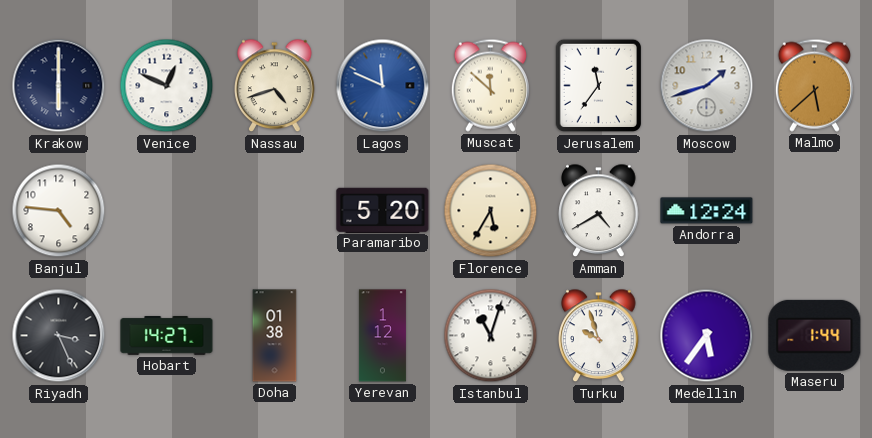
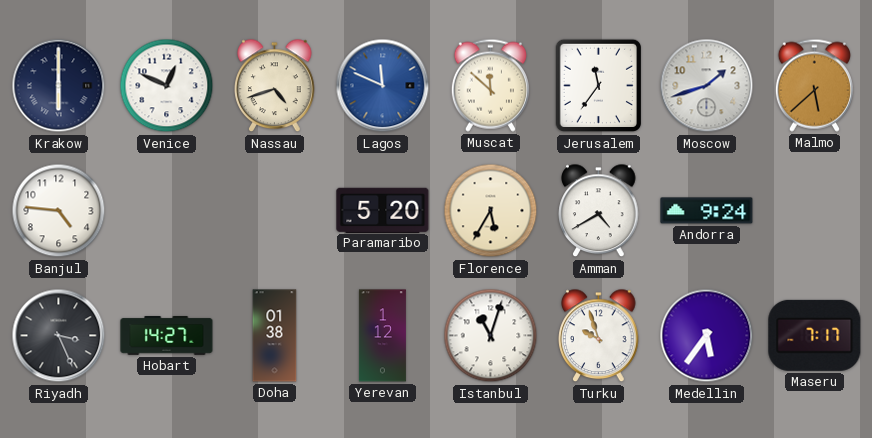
Andorra: 12:24 -> 9:24
Maseru: 1:44 -> 7:17
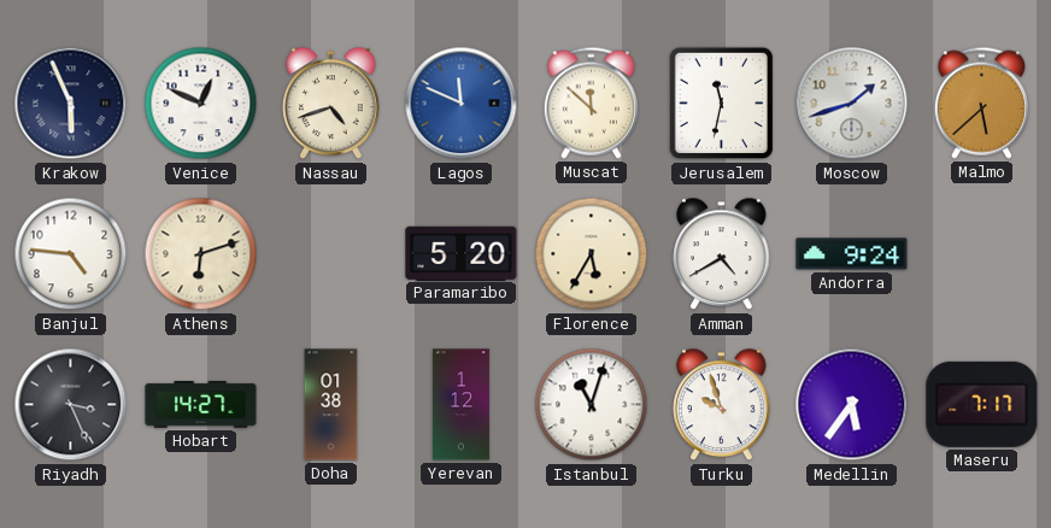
Krakow: 6:00 -> 5:56
Jerusalem: 11:36 -> 11:32
Athens: none -> 6:12
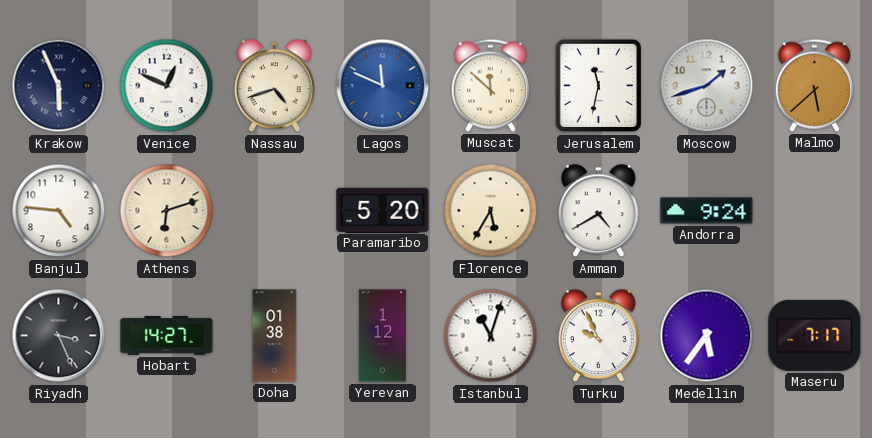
Turku: 9:57 -> 9:56
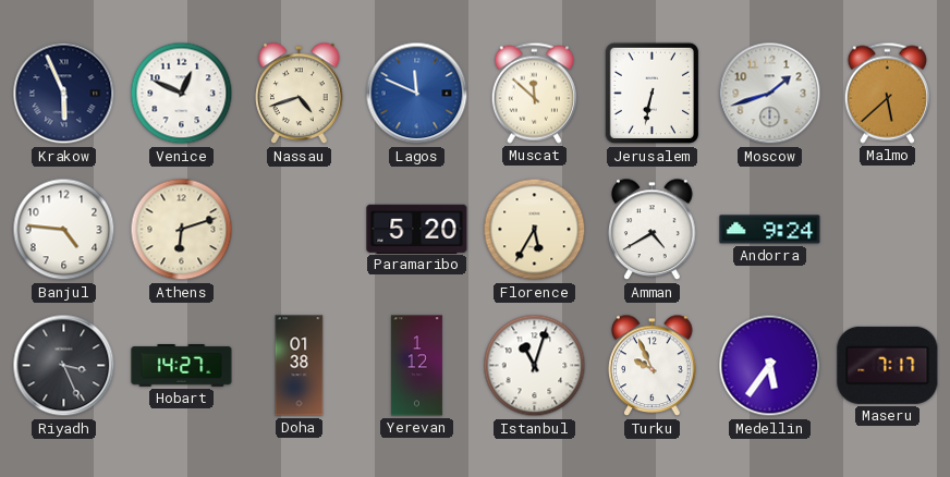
Jerusalem: 11:32 -> 6:32
